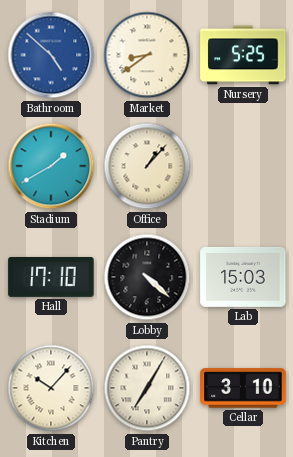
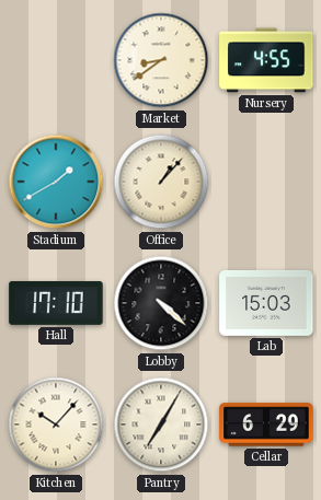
Bathroom: 4:52 -> none
Nursery: 5:25 -> 4:55
Cellar: 3:10 -> 6:29
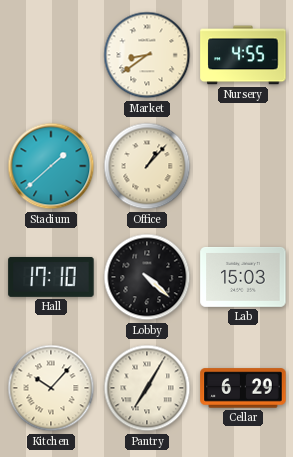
Stadium: 1:40 -> 1:38
